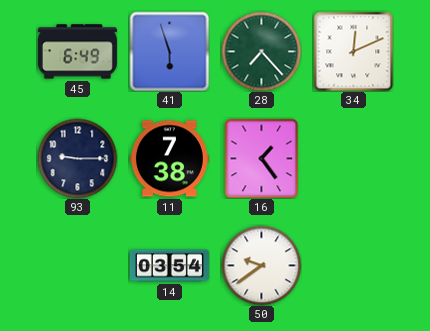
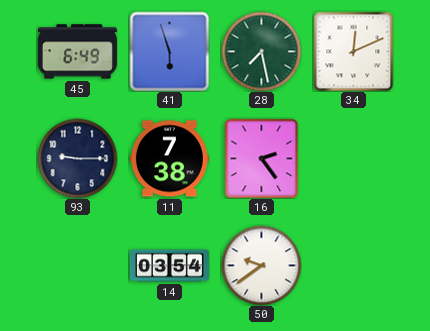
28: 7:23 -> 7:28
16: 1:24 -> 2:24
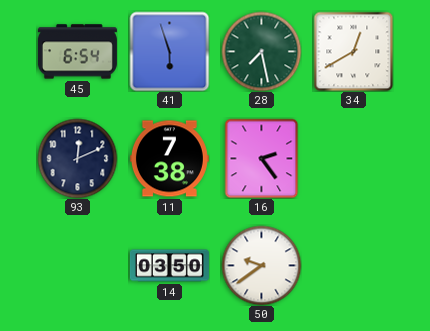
45: 6:49 -> 6:54
34: 12:11 -> 12:40
93: 9:15 -> 12:11
14: 03:54 -> 03:50
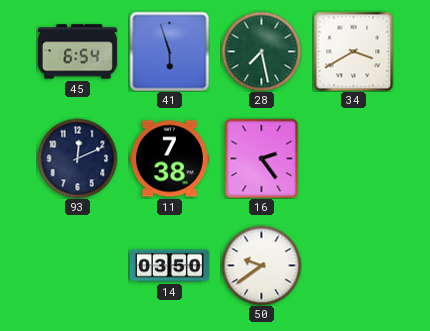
34: 12:40 -> 3:40
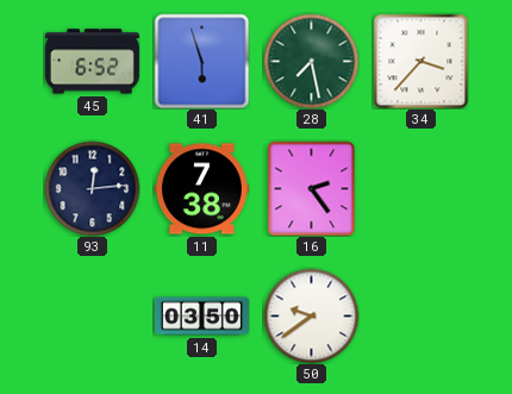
45: 6:54 -> 6:52
34: 3:40 -> 3:37
93: 12:11 -> 12:14
